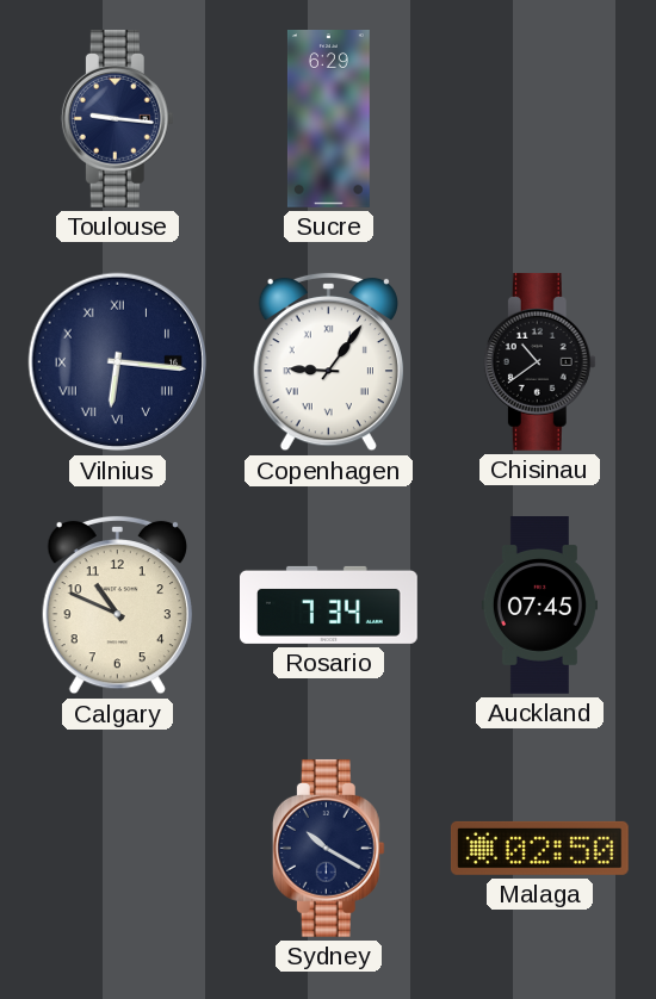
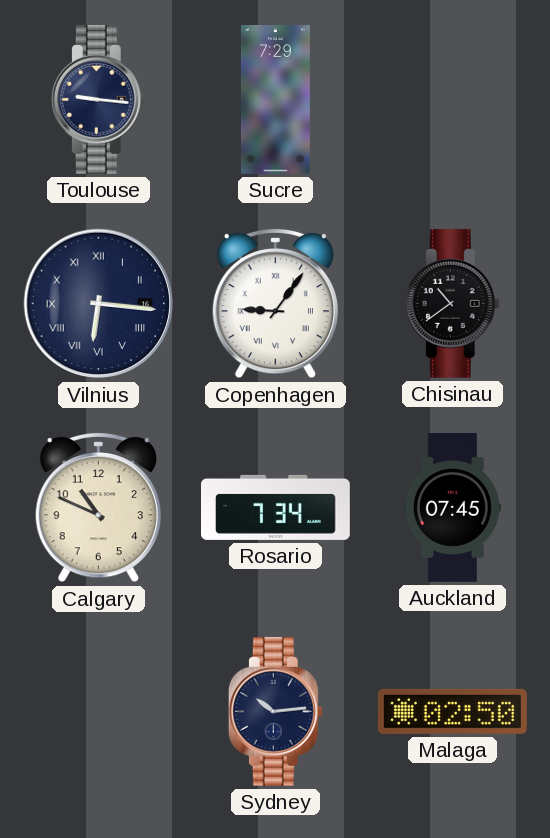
Sucre: 6:29 -> 7:29
Sydney: 10:20 -> 10:14
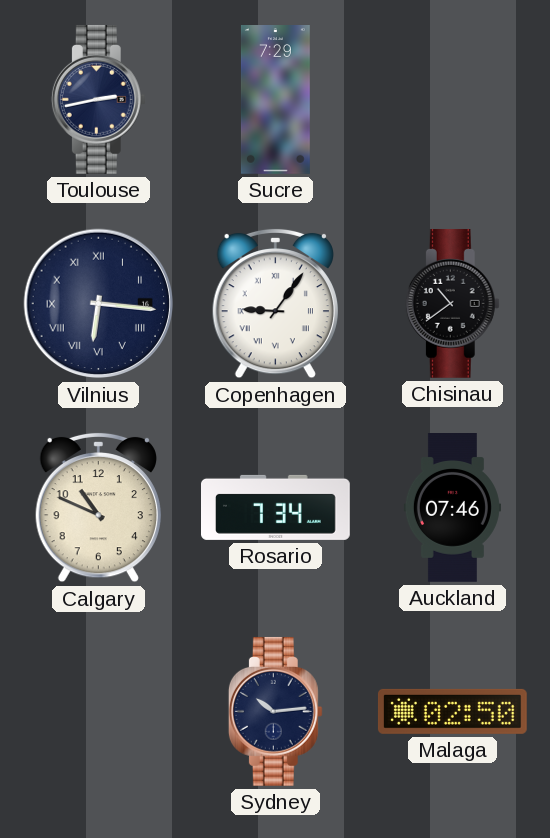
Toulouse: 9:16 -> 2:43
Auckland: 07:45 -> 07:46
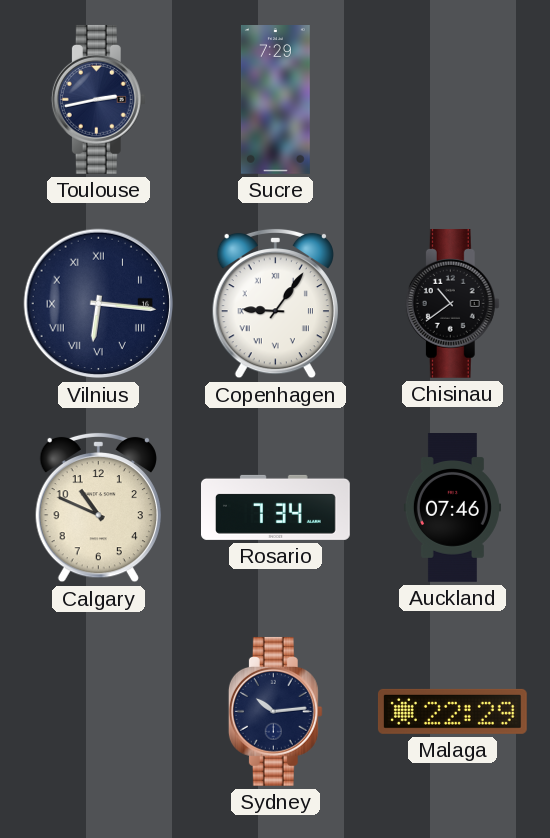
Malaga: 02:50 -> 22:29
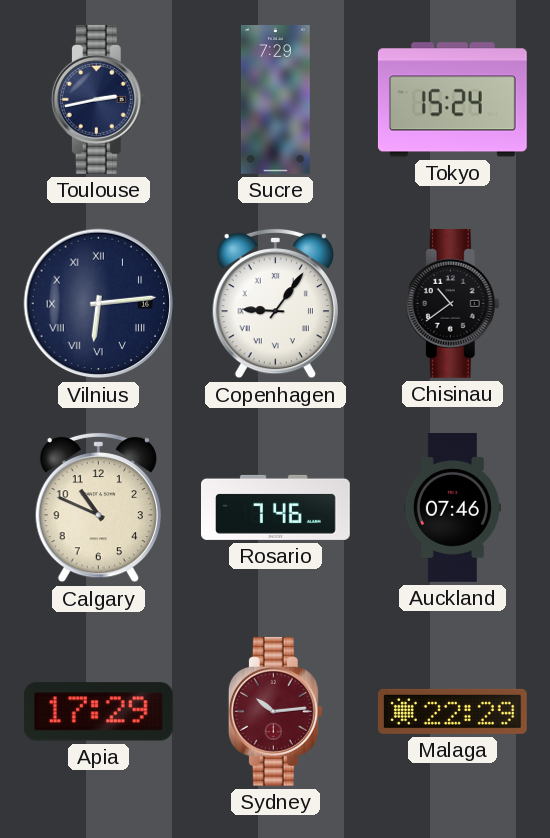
Tokyo: none -> 15:24
Vilnius: 6:16 -> 6:14
Rosario: 7:34 -> 7:46
Apia: none -> 17:29
Sydney dial: navy -> burgundy
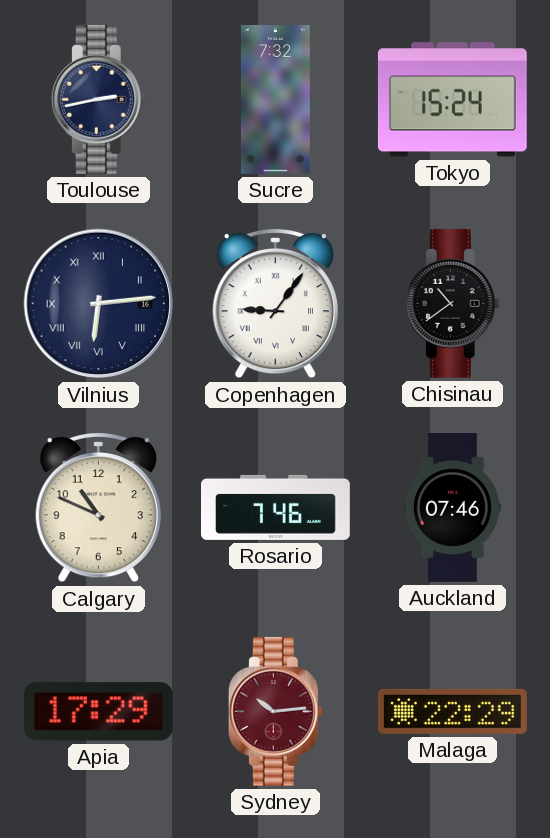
Sucre: 7:29 -> 7:32
